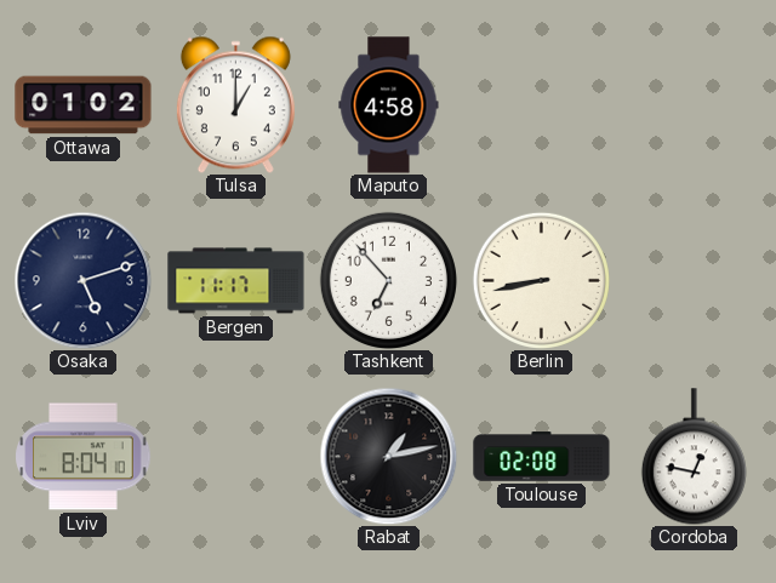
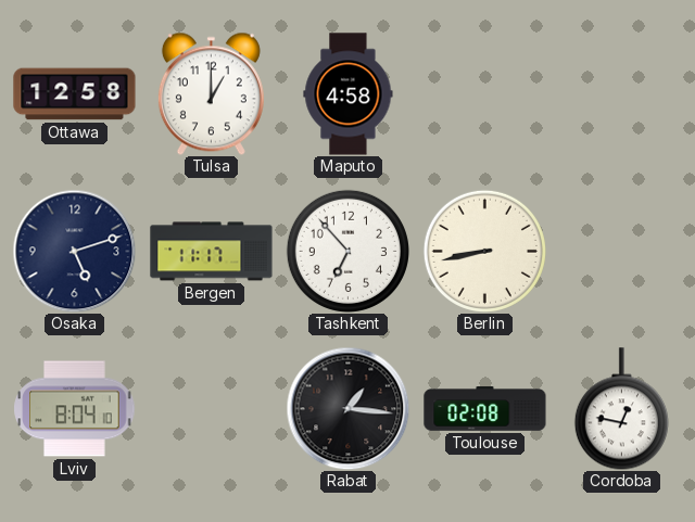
Ottawa: 01:02 -> 12:58
Rabat: 1:13 -> 1:16
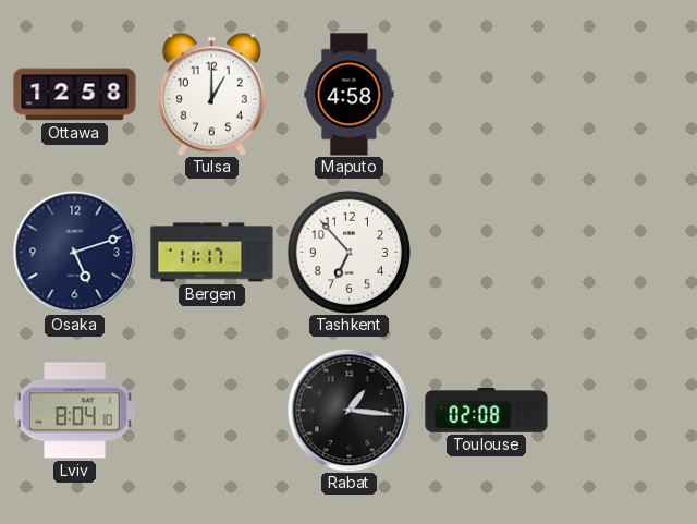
Berlin: 8:43 -> none
Cordoba: 12:47 -> none
